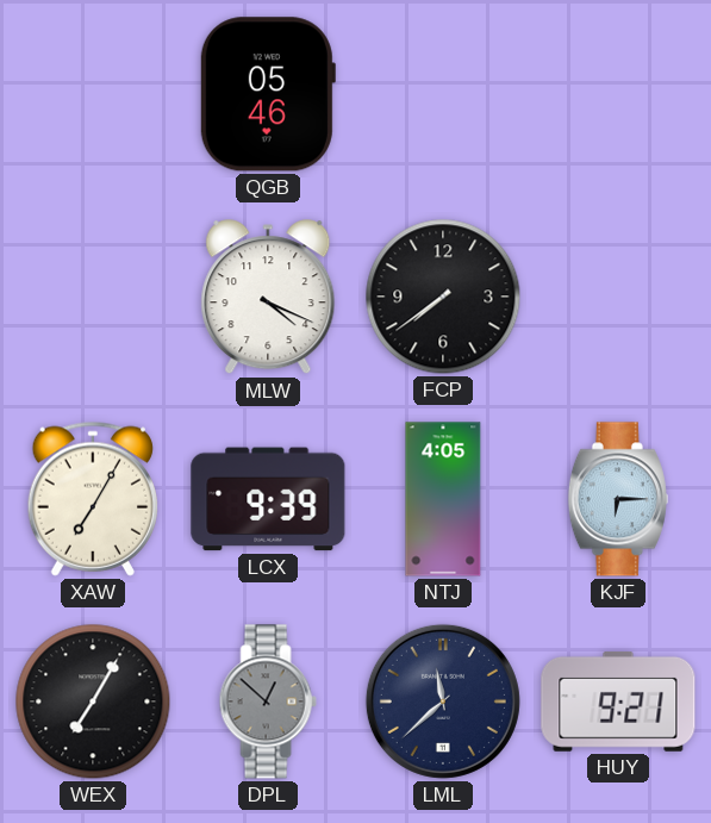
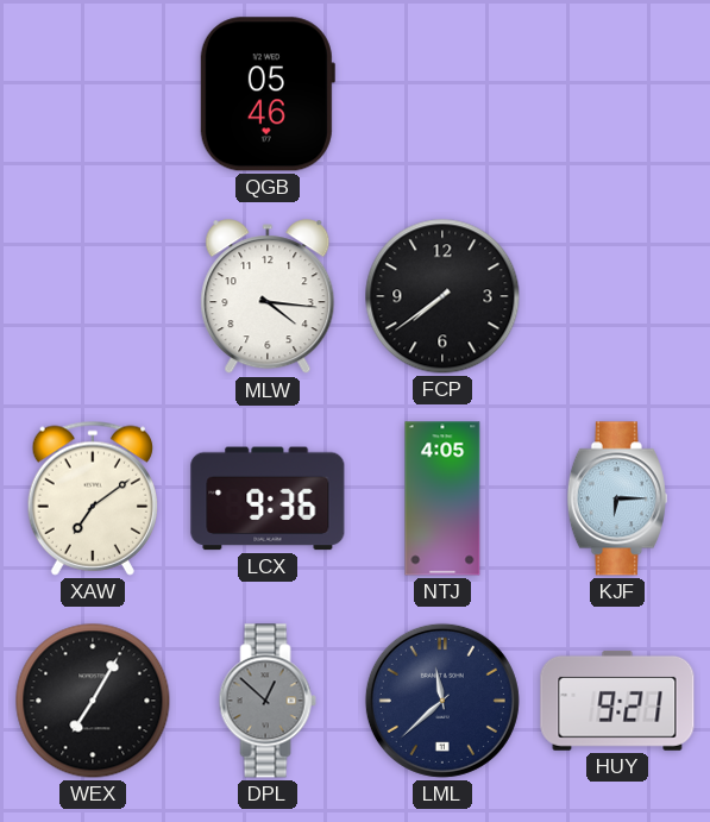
MLW: 4:19 -> 4:16
XAW: 7:05 -> 7:09
LCX: 9:39 -> 9:36
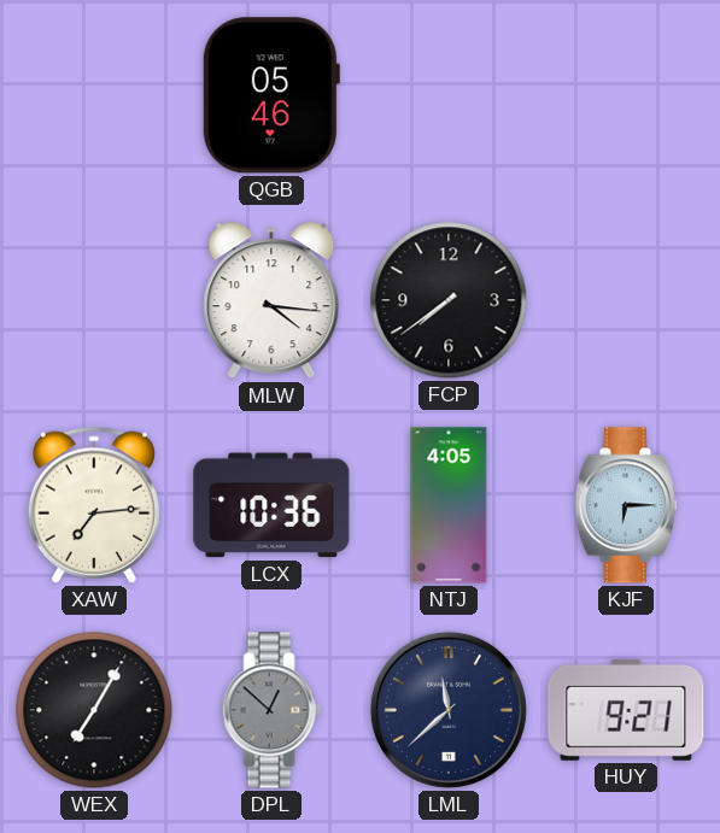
XAW: 7:09 -> 7:14
LCX: 9:36 -> 10:36
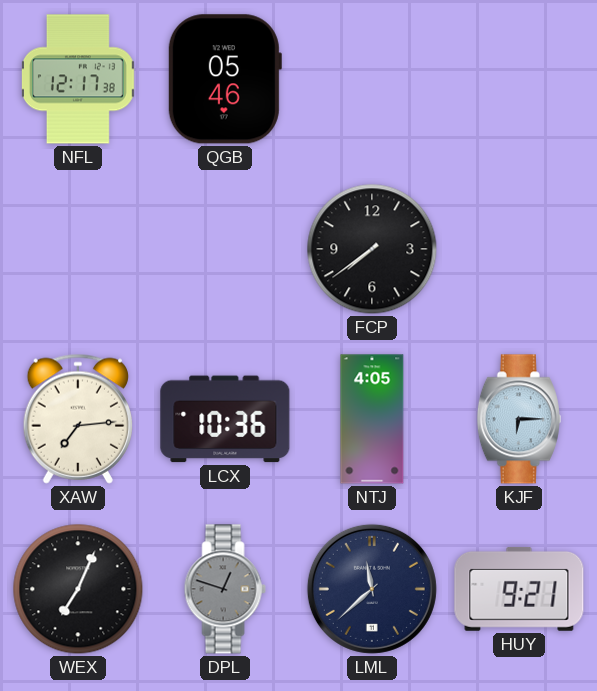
NFL: none -> 12:17
MLW: 4:16 -> none
WEX: 7:05 -> 7:04
DPL: 12:52 -> 12:48
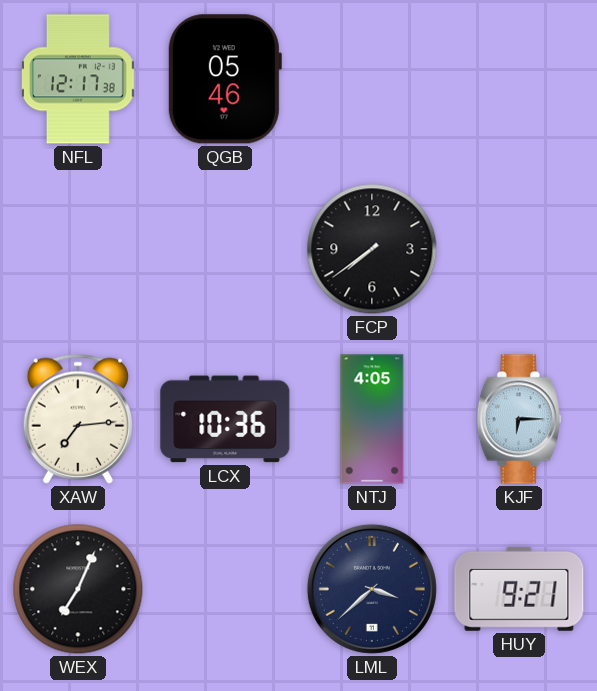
DPL: 12:48 -> none
LML: 11:38 -> 3:38
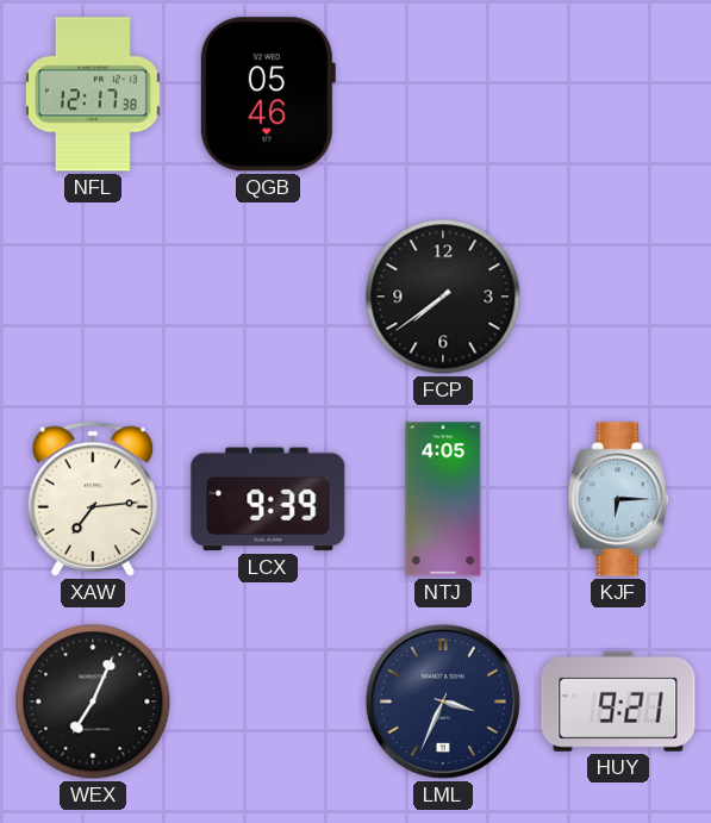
LCX: 10:36 -> 9:39
LML: 3:38 -> 3:34
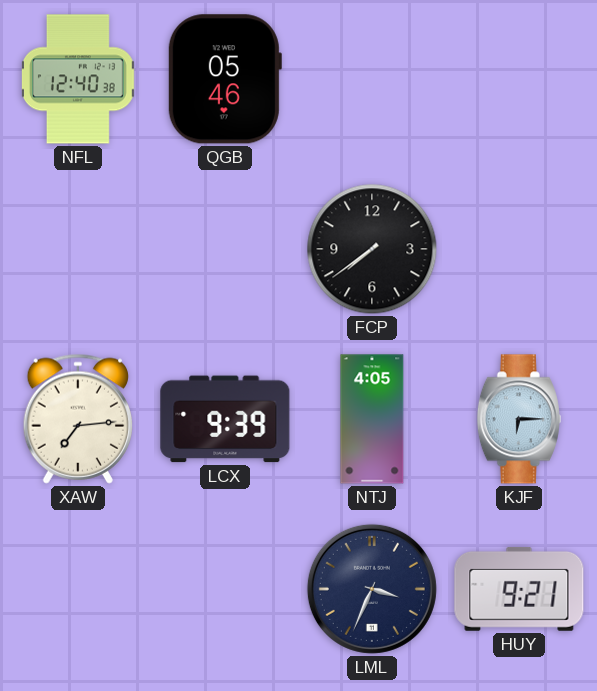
NFL: 12:17 -> 12:40
WEX: 7:04 -> none
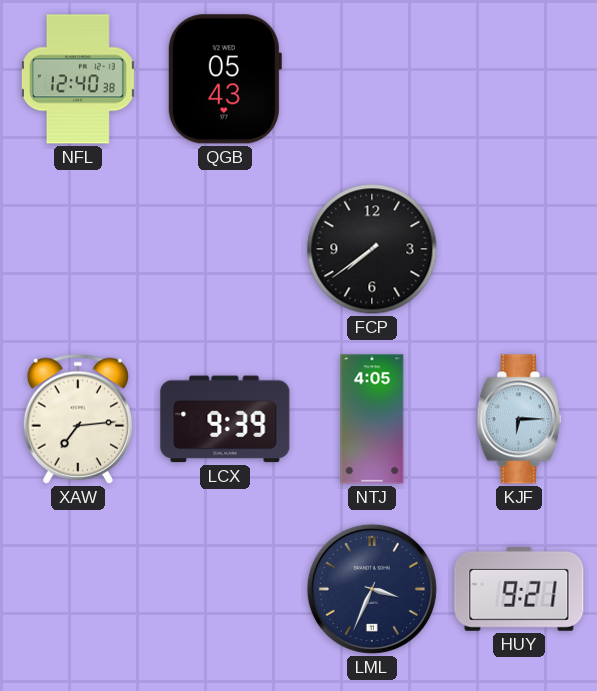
QGB: 05:46 -> 05:43
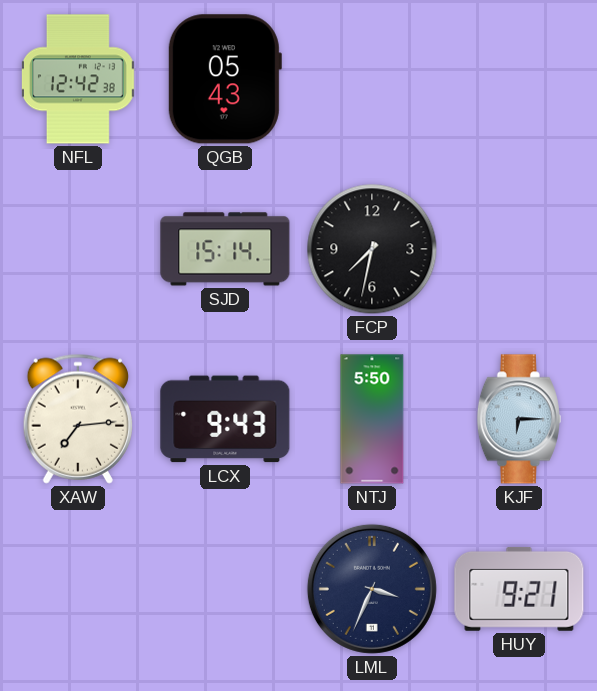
NFL: 12:40 -> 12:42
SJD: none -> 15:14
FCP: 7:39 -> 7:32
LCX: 9:39 -> 9:43
NTJ: 4:05 -> 5:50
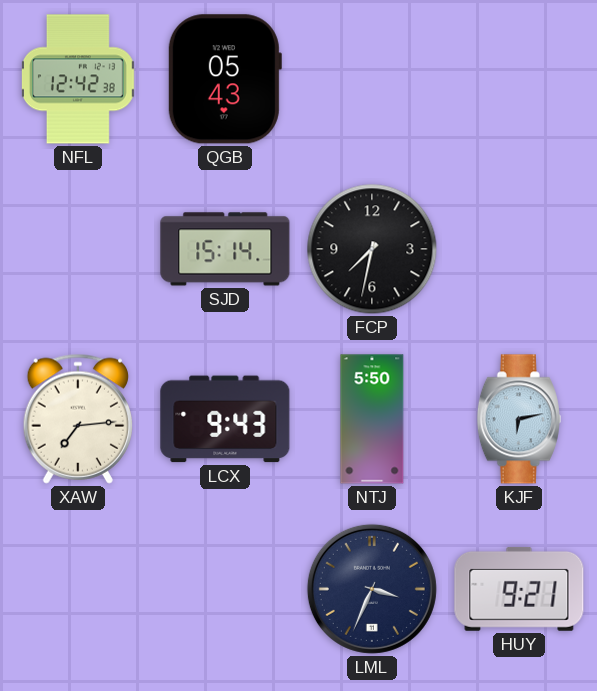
KJF: 6:15 -> 6:13
